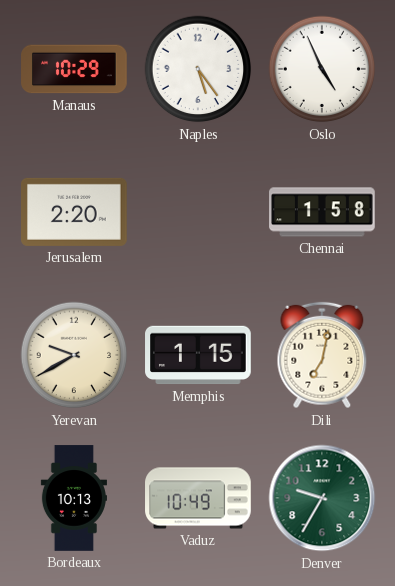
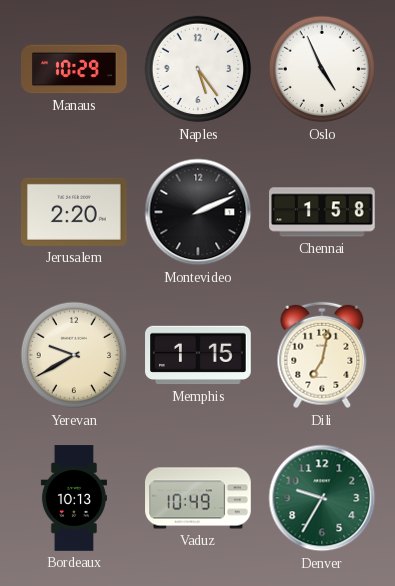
Montevideo: none -> 2:11
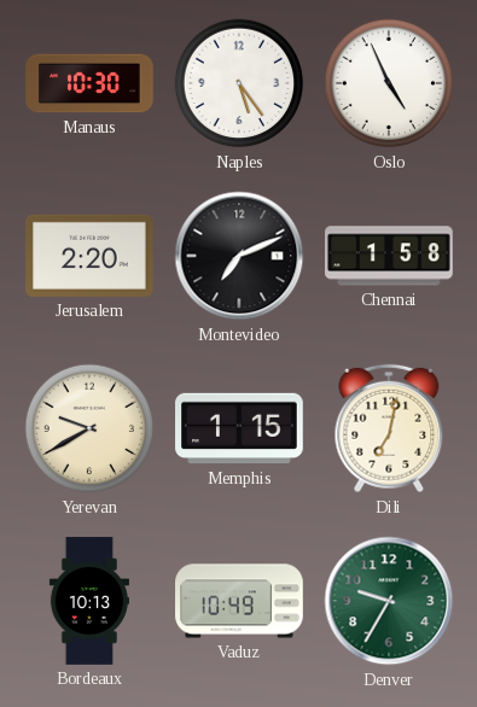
Manaus: 10:29 -> 10:30
Montevideo: 2:11 -> 7:11
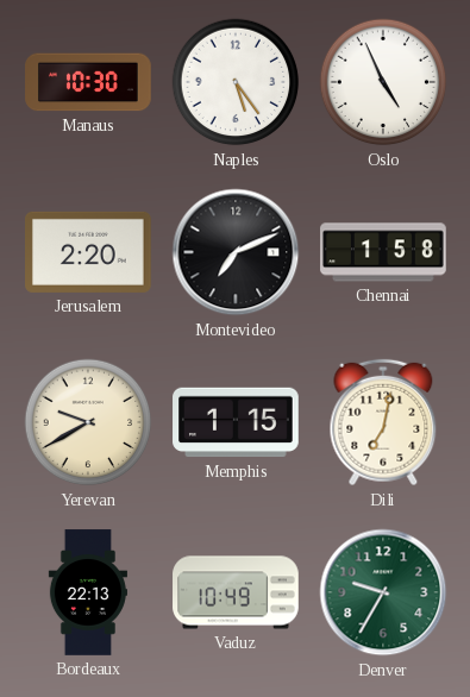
Bordeaux: 10:13 -> 22:13
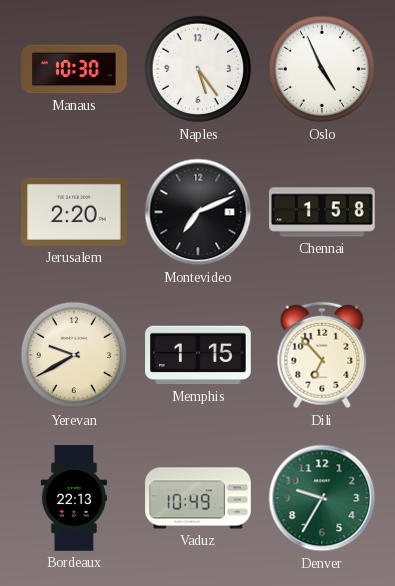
Dili: 7:02 -> 6:53
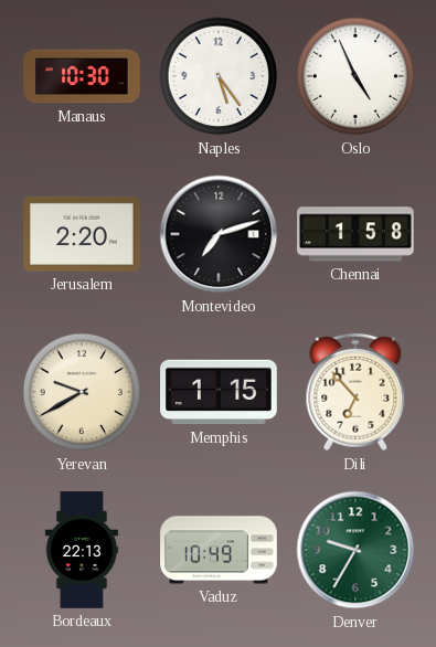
Montevideo: 7:11 -> 7:12
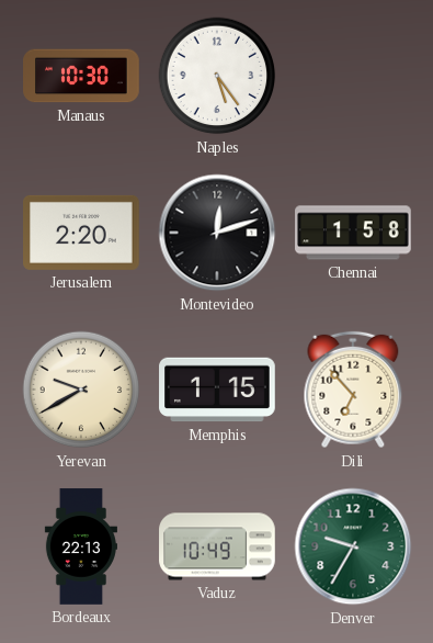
Oslo: 4:56 -> none
Montevideo: 7:12 -> 12:12
